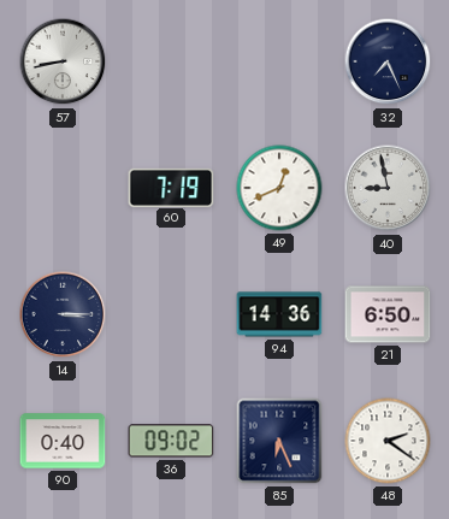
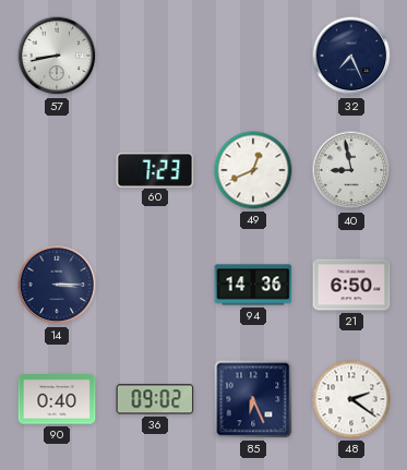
60: 7:19 -> 7:23
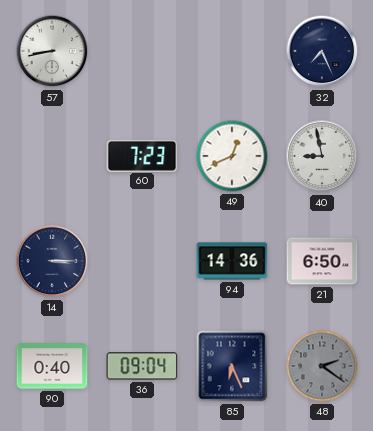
36: 09:02 -> 09:04
48 dial: white -> grey
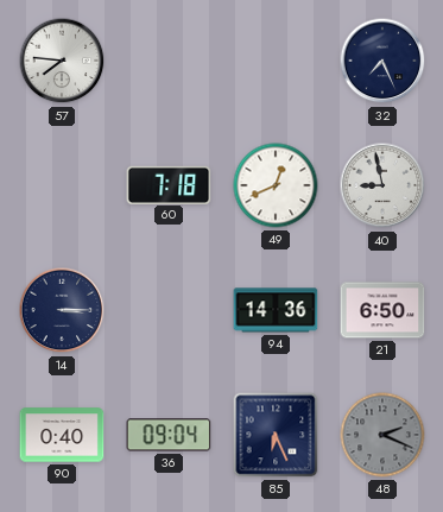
57: 8:43 -> 7:46
60: 7:23 -> 7:18
48: 2:21 -> 2:19
